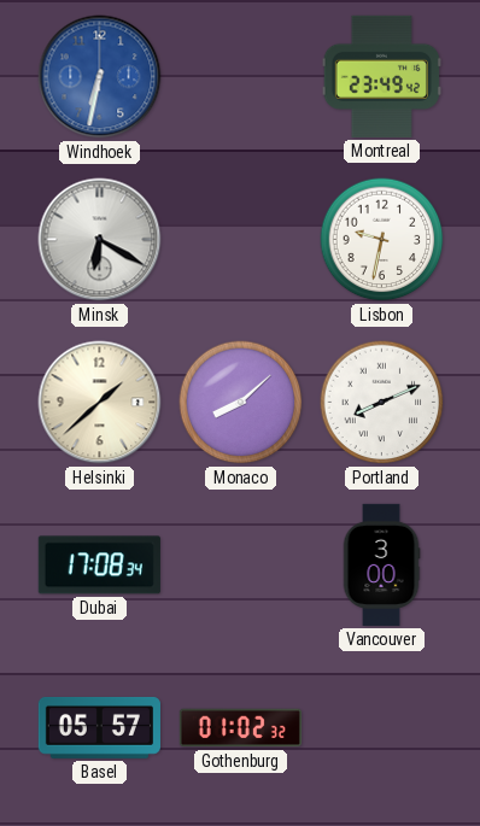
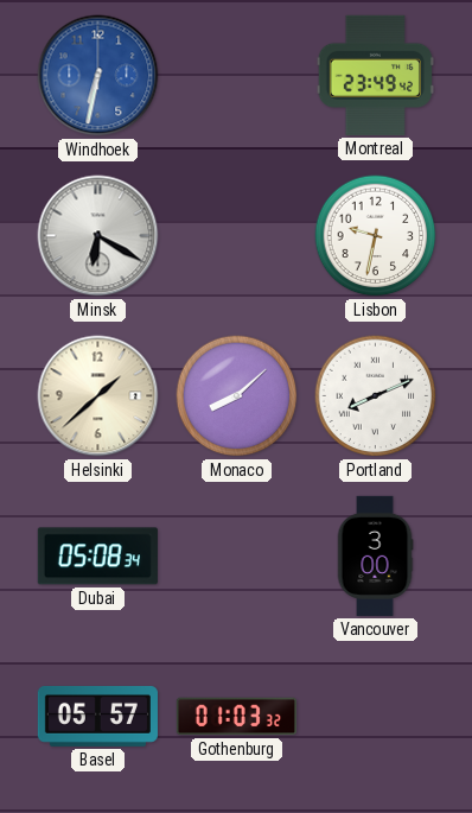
Dubai: 17:08 -> 05:08
Gothenburg: 01:02 -> 01:03
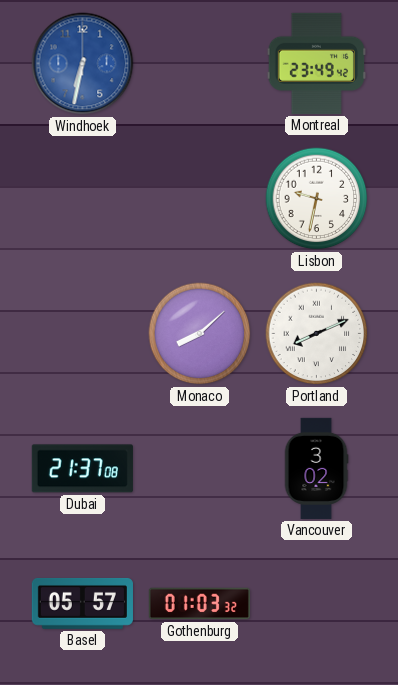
Minsk: 6:20 -> none
Helsinki: 1:38 -> none
Dubai: 05:08 -> 21:37
Vancouver: 3:00 -> 3:02
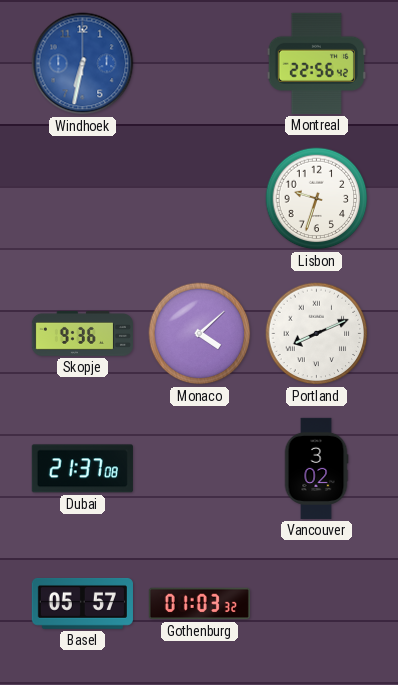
Montreal: 23:49 -> 22:56
Lisbon: 9:32 -> 9:33
Skopje: none -> 9:36
Monaco: 8:08 -> 4:08
